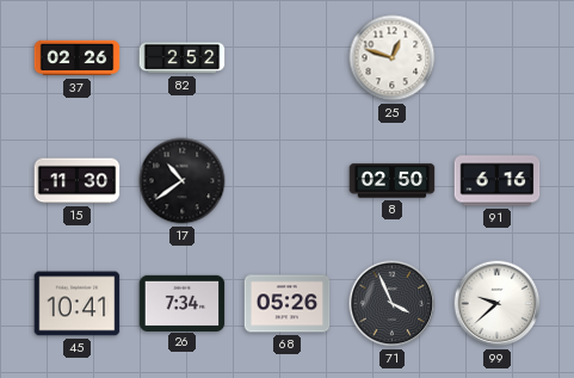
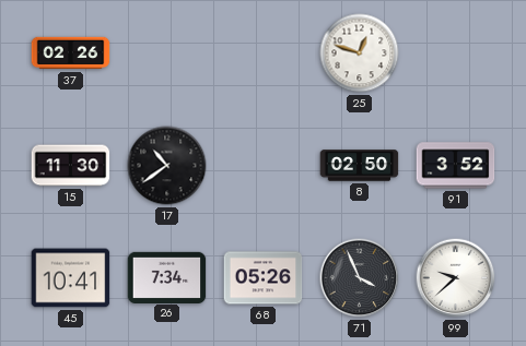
82: 2:52 -> none
91: 6:16 -> 3:52
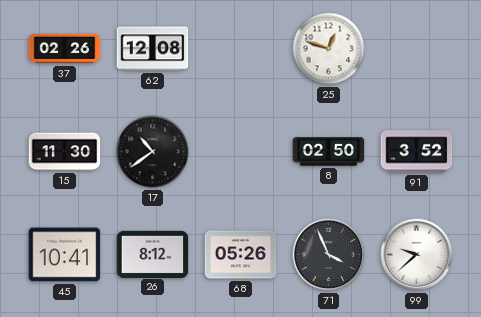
62: none -> 12:08
26: 7:34 -> 8:12
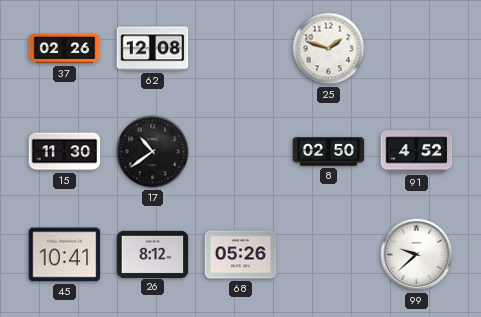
25: 12:48 -> 1:48
91: 3:52 -> 4:52
71: 3:56 -> none
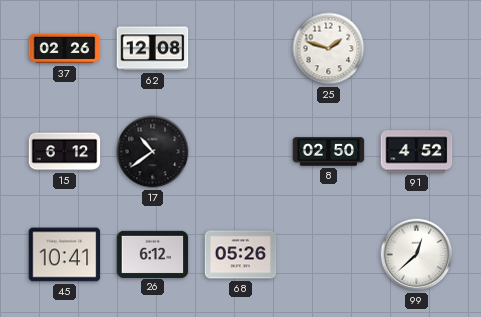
15: 11:30 -> 6:12
26: 8:12 -> 6:12
99: 9:38 -> 12:38
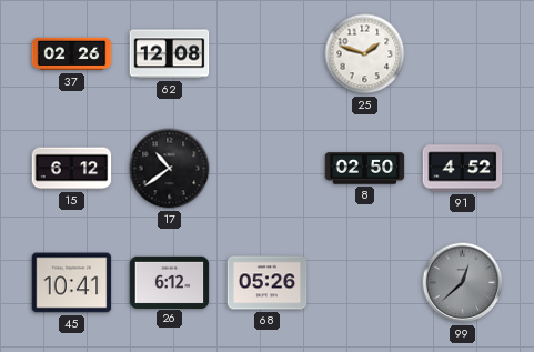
99 dial: white -> grey
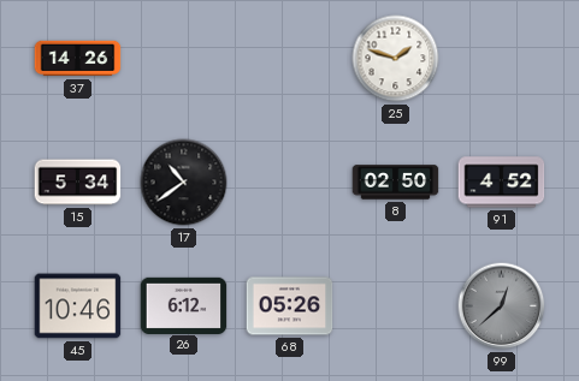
37: 02:26 -> 14:26
62: 12:08 -> none
15: 6:12 -> 5:34
45: 10:41 -> 10:46
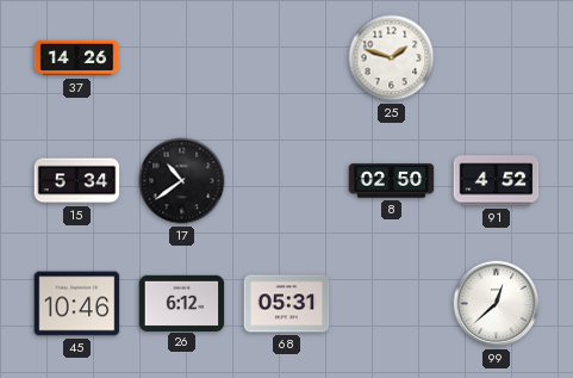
68: 05:26 -> 05:31
99 dial: grey -> white
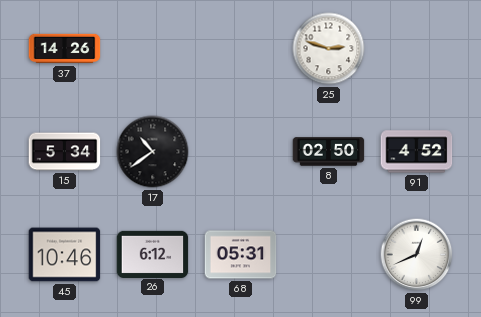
25: 1:48 -> 2:48
99: 12:38 -> 12:41
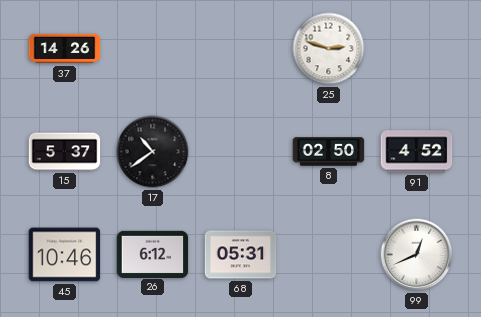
15: 5:34 -> 5:37
